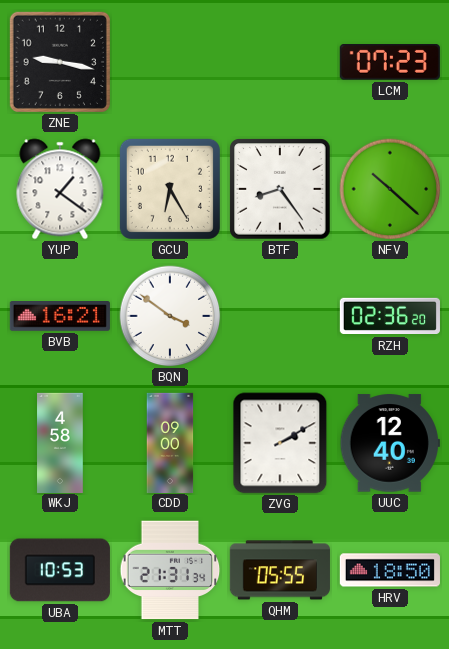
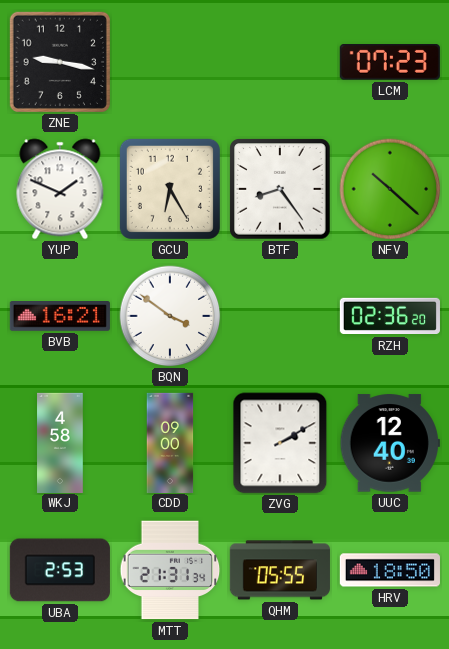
YUP: 1:21 -> 1:49
UBA: 10:53 -> 2:53
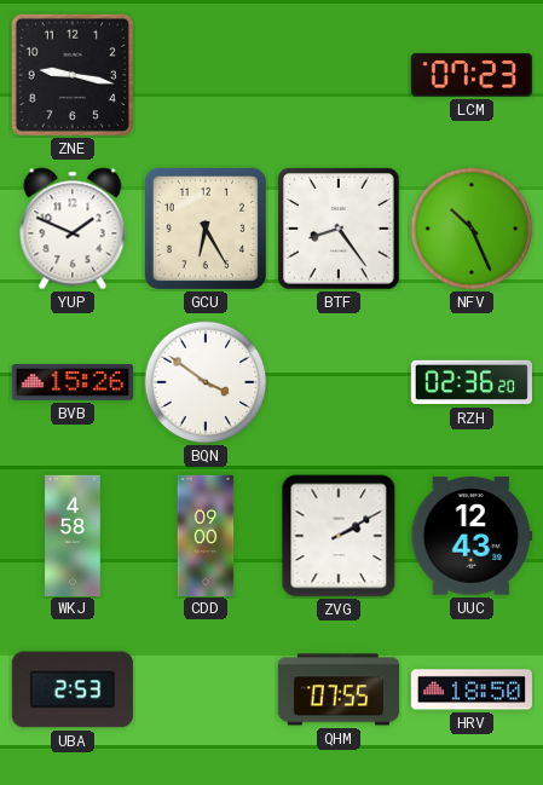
NFV: 10:22 -> 10:26
BVB: 16:21 -> 15:26
UUC: 12:40 -> 12:43
MTT: 21:31 -> none
QHM: 05:55 -> 07:55
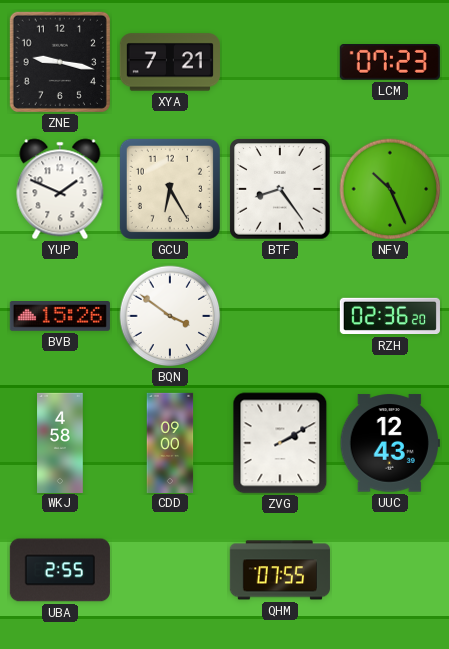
XYA: none -> 7:21
UBA: 2:53 -> 2:55
HRV: 18:50 -> none
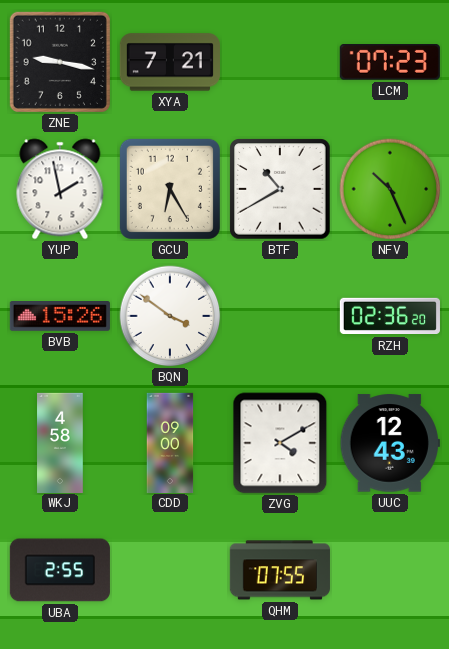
YUP: 1:49 -> 1:58
BTF: 8:24 -> 10:40
ZVG: 2:10 -> 4:10
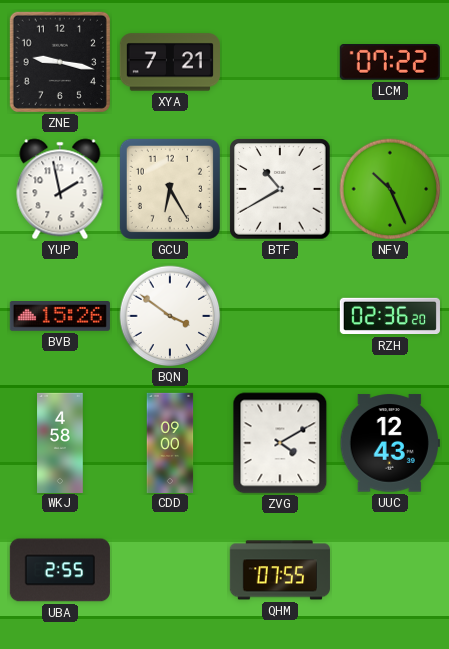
LCM: 07:23 -> 07:22
